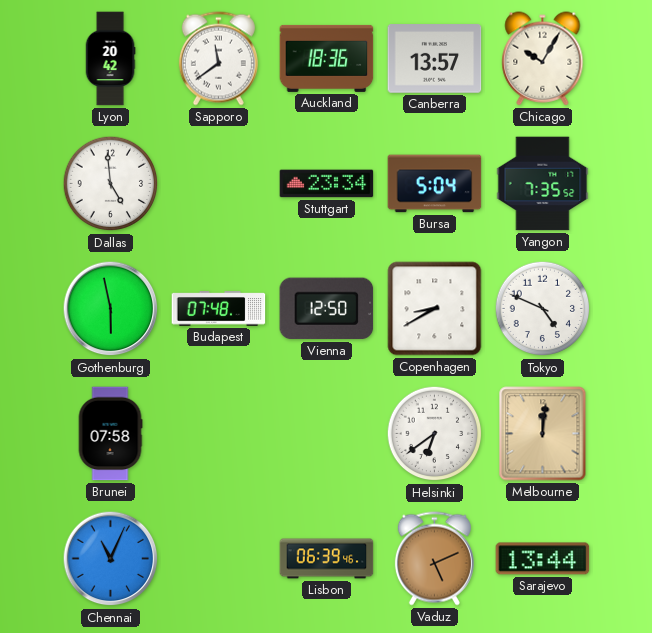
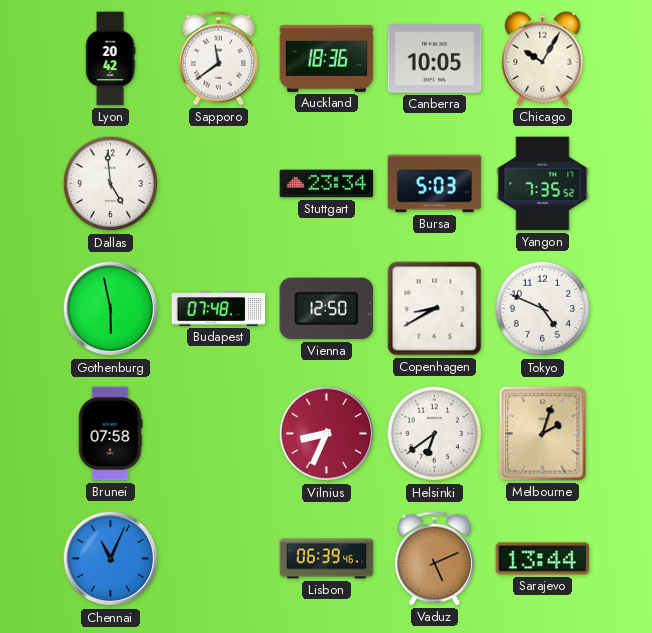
Canberra: 13:57 -> 10:05
Bursa: 5:04 -> 5:03
Vilnius: none -> 8:34
Melbourne: 12:01 -> 2:03
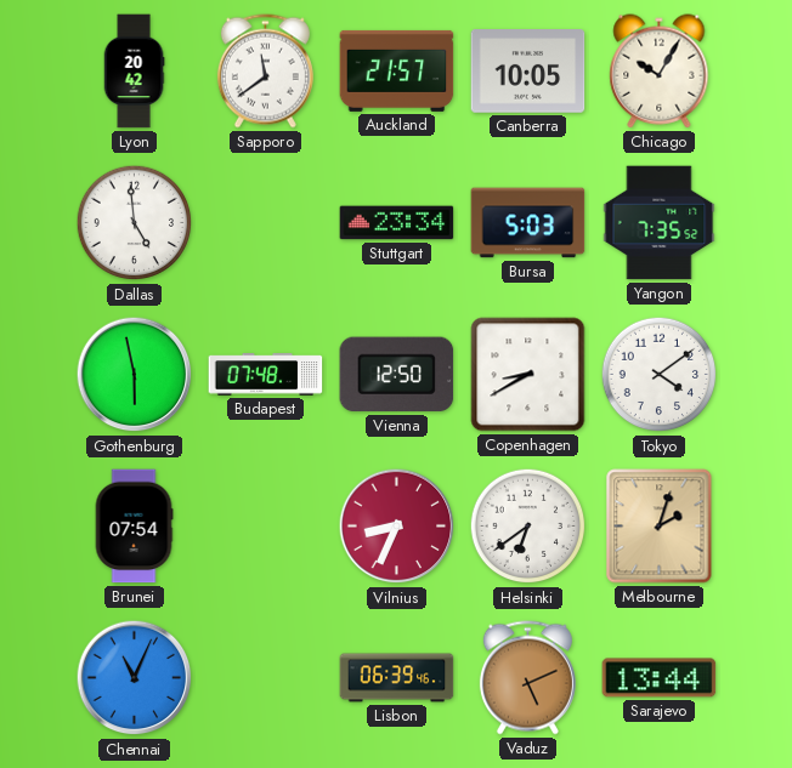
Auckland: 18:36 -> 21:57
Tokyo: 4:49 -> 4:09
Brunei: 07:58 -> 07:54
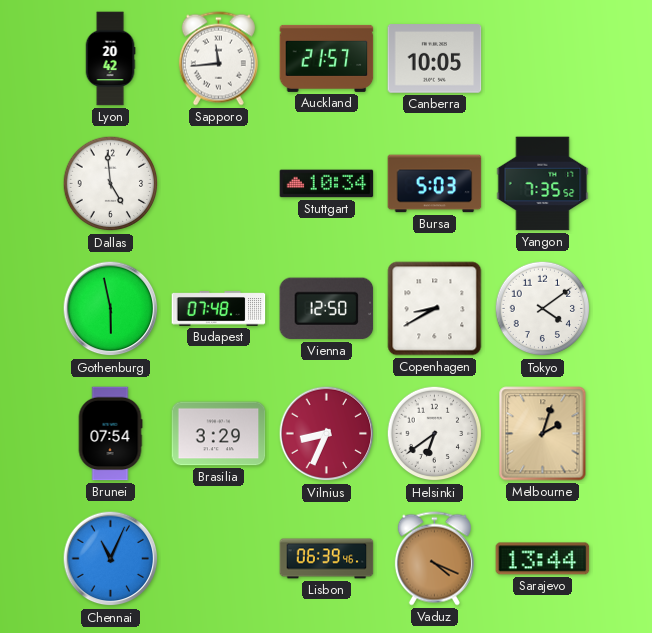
Sapporo: 11:39 -> 11:44
Chicago: 10:05 -> none
Stuttgart: 23:34 -> 10:34
Brasilia: none -> 3:29
Vaduz: 5:11 -> 4:19
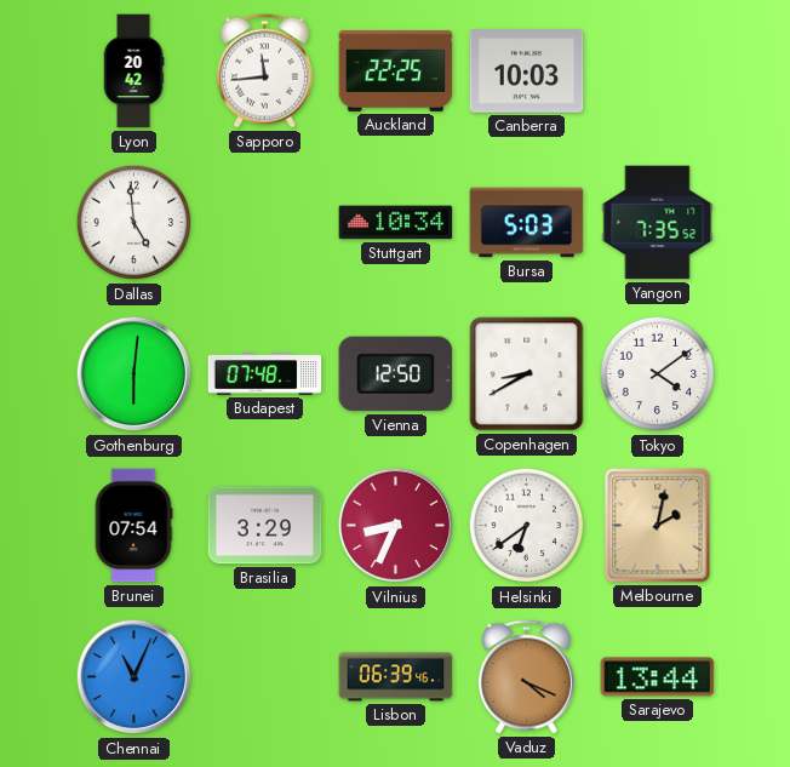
Auckland: 21:57 -> 22:25
Canberra: 10:05 -> 10:03
Gothenburg: 5:58 -> 6:01
Melbourne: 2:03 -> 2:02
